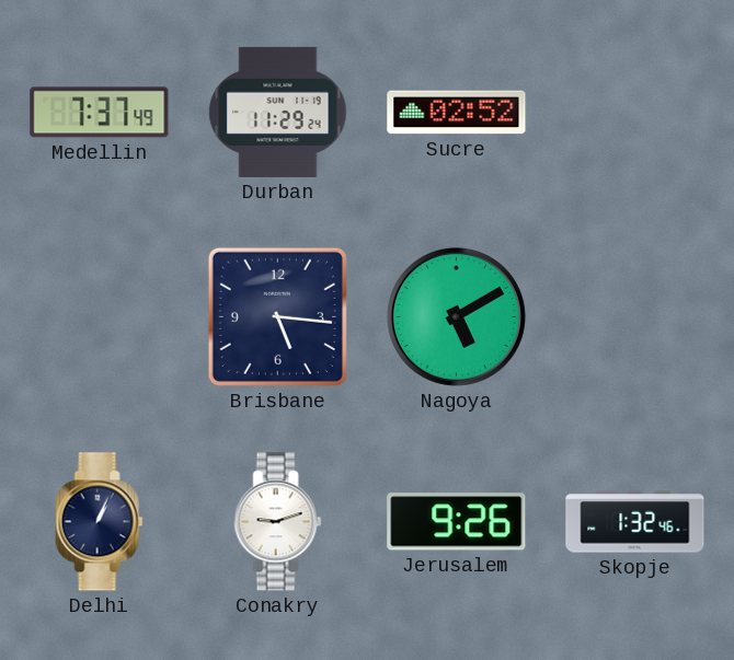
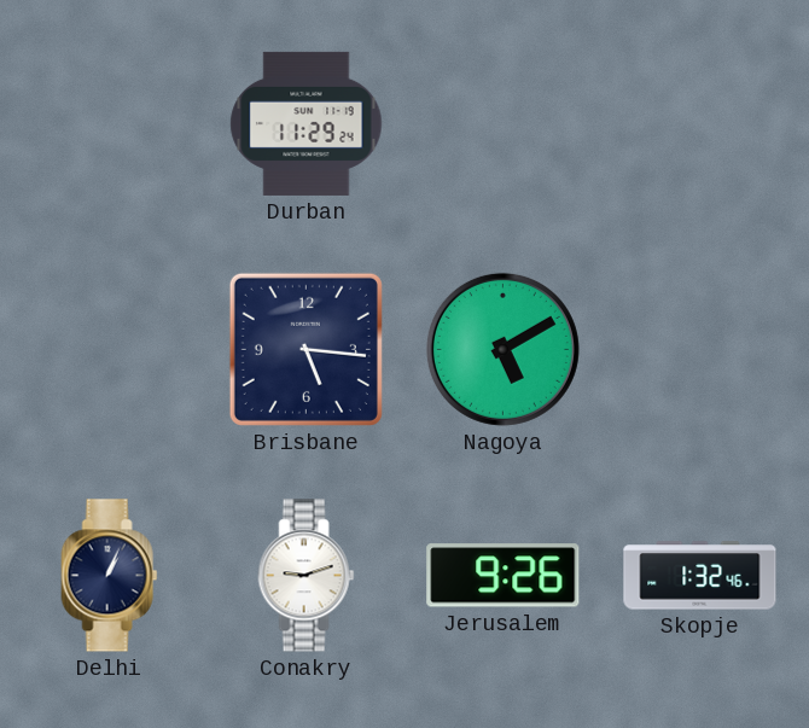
Medellin: 7:37 -> none
Sucre: 02:52 -> none
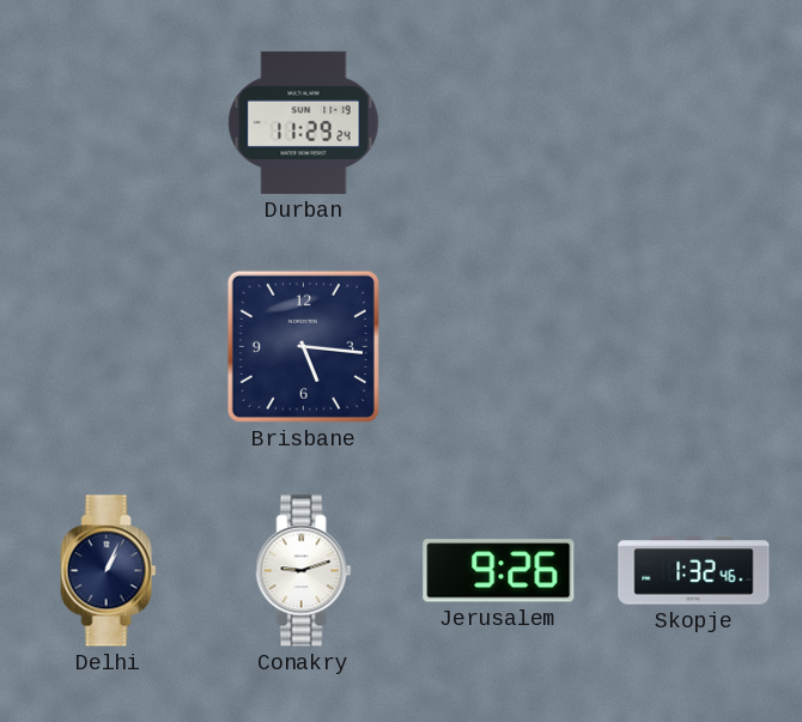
Nagoya: 5:10 -> none
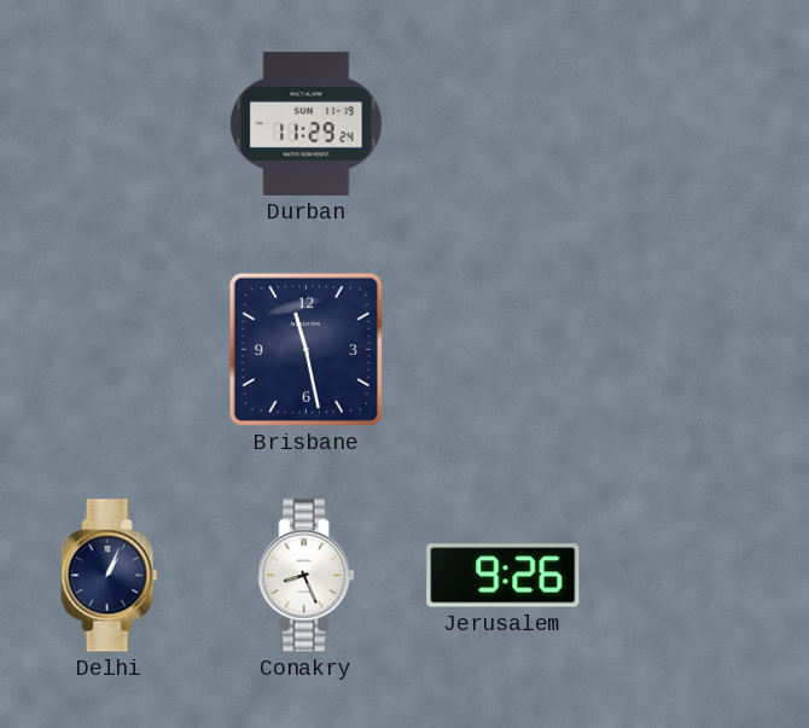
Brisbane: 5:16 -> 11:28
Conakry: 9:12 -> 8:26
Skopje: 1:32 -> none
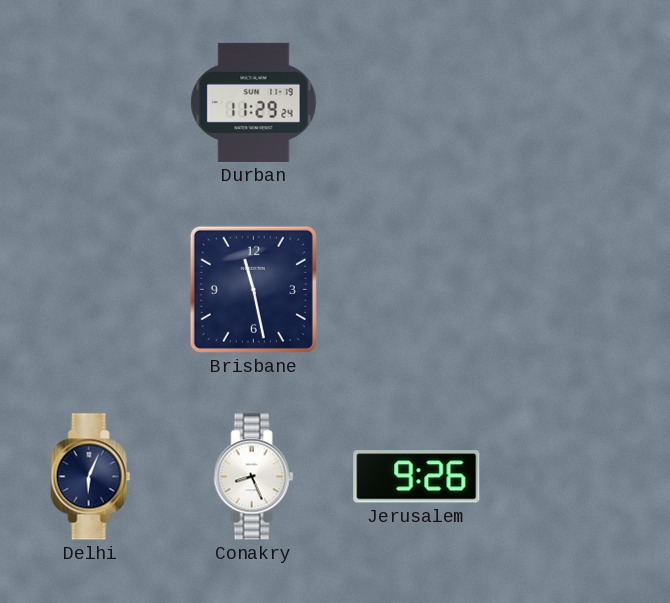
Delhi: 1:04 -> 6:04
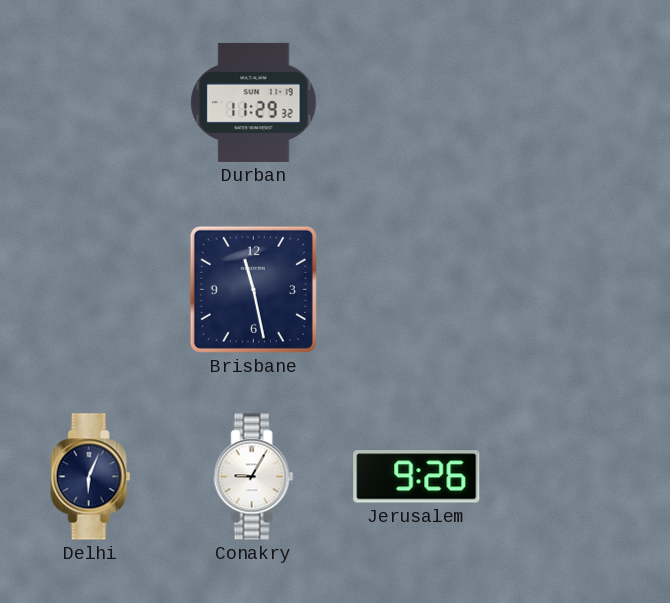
Durban: 11:29:24 -> 11:29:32
Conakry: 8:26 -> 9:05
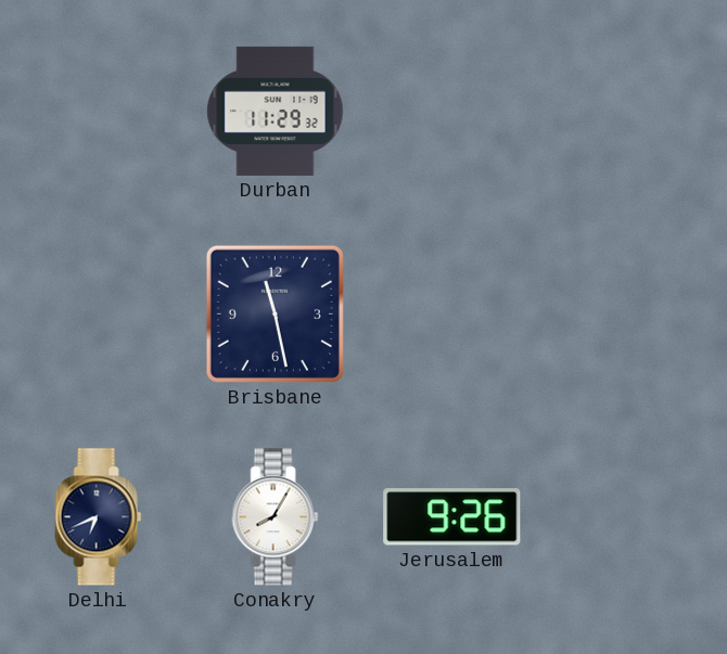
Delhi: 6:04 -> 6:41
Conakry: 9:05 -> 8:05
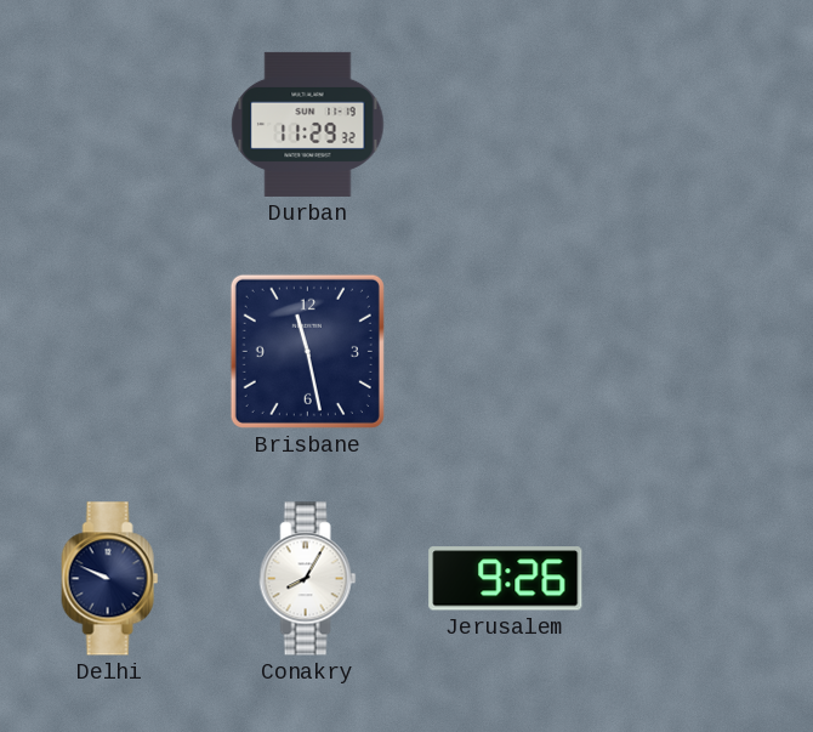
Delhi: 6:41 -> 9:49
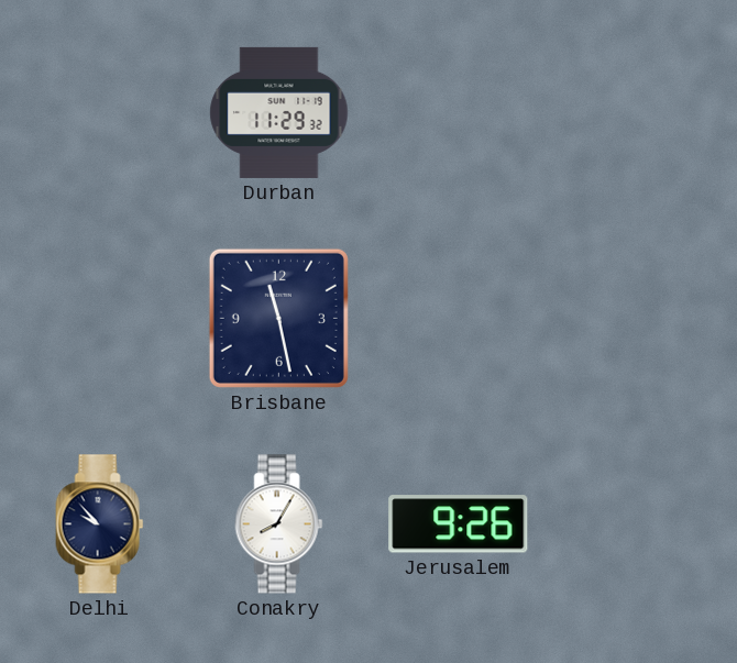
Delhi: 9:49 -> 9:53
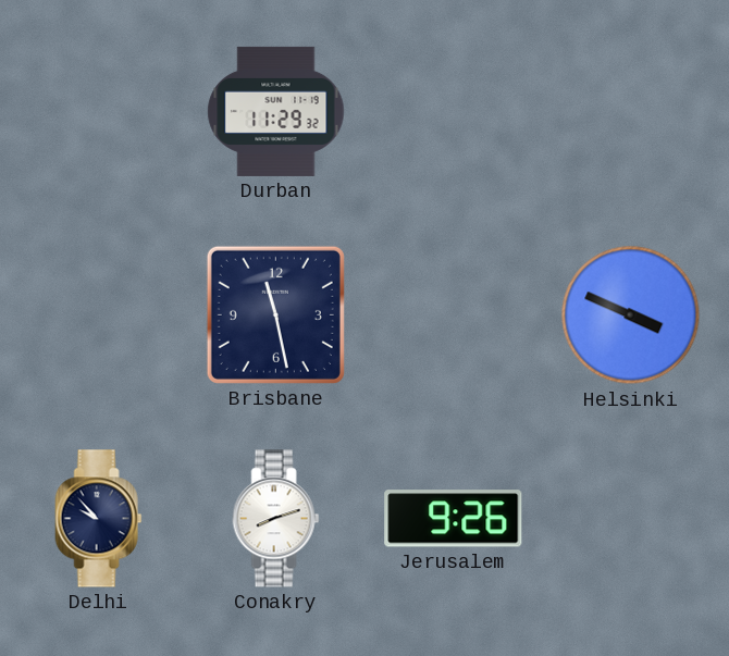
Helsinki: none -> 3:49
Conakry: 8:05 -> 8:12
